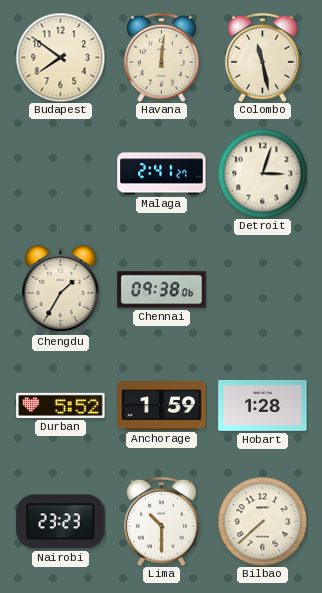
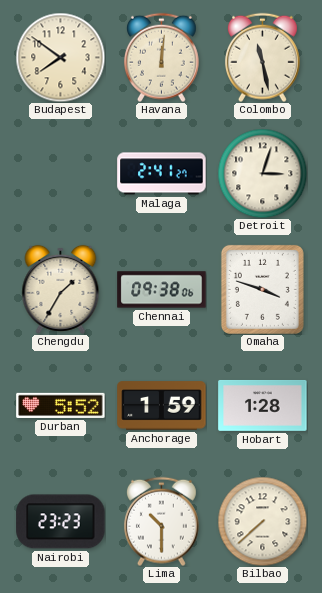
Omaha: none -> 3:48
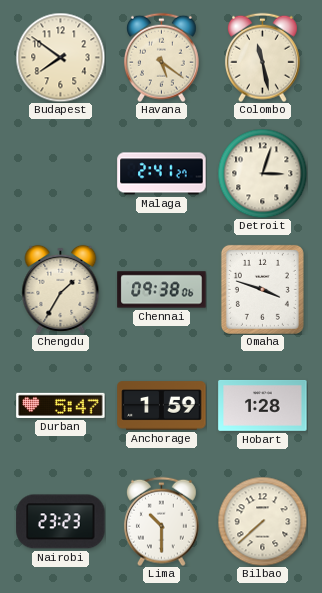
Havana: 12:01 -> 5:21
Durban: 5:52 -> 5:47
